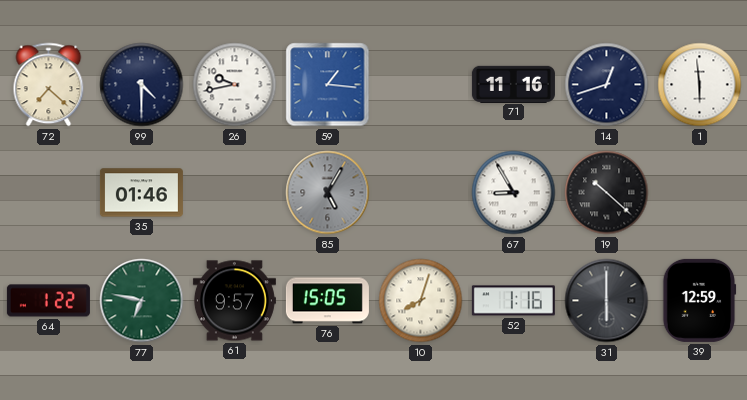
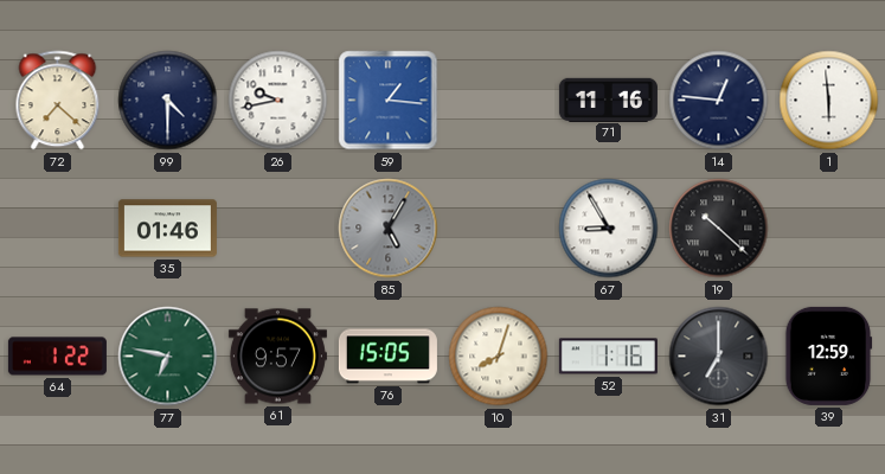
14: 12:42 -> 12:46
31: 6:00 -> 7:00
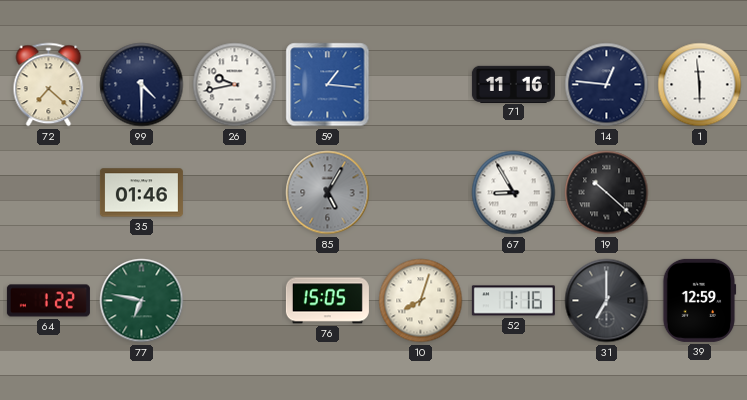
61: 9:57 -> none
